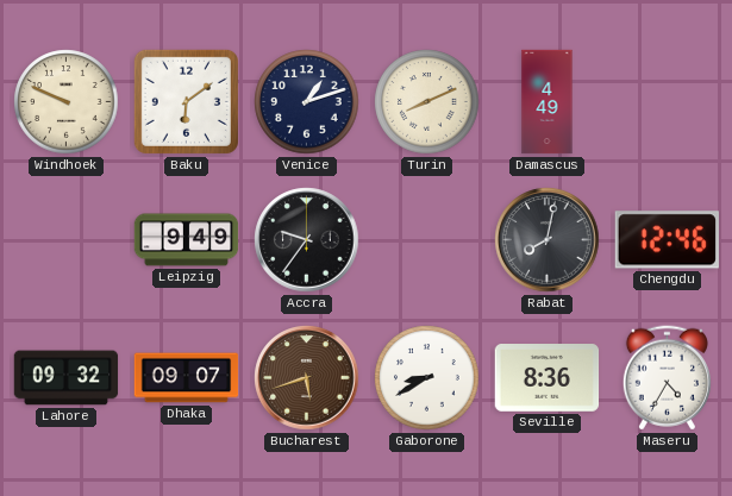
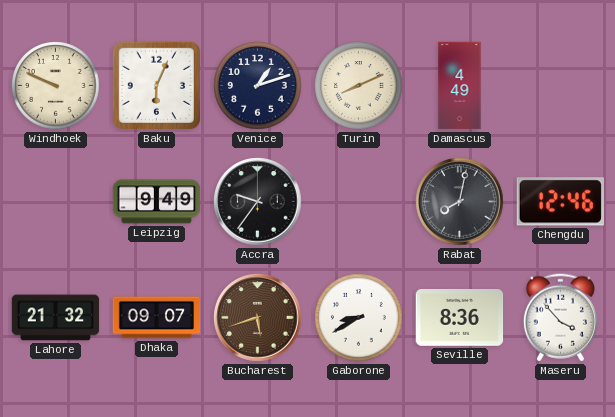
Baku: 6:09 -> 6:04
Lahore: 09:32 -> 21:32
Maseru: 4:35 -> 3:53
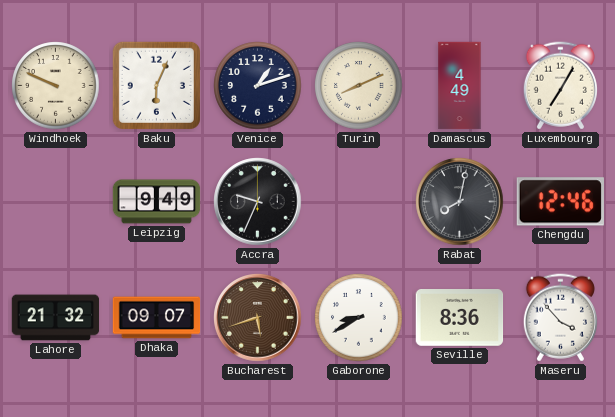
Luxembourg: none -> 7:05
Accra: 9:36 -> 9:34
